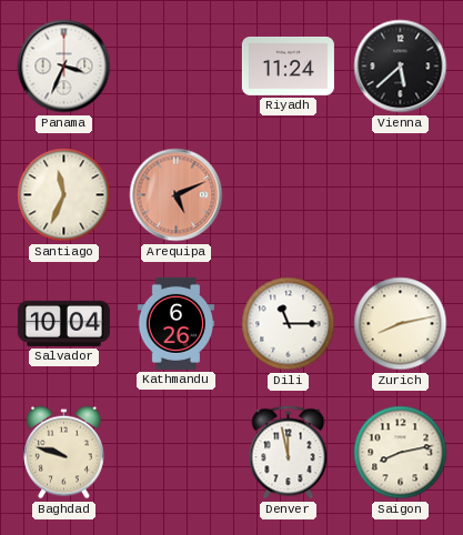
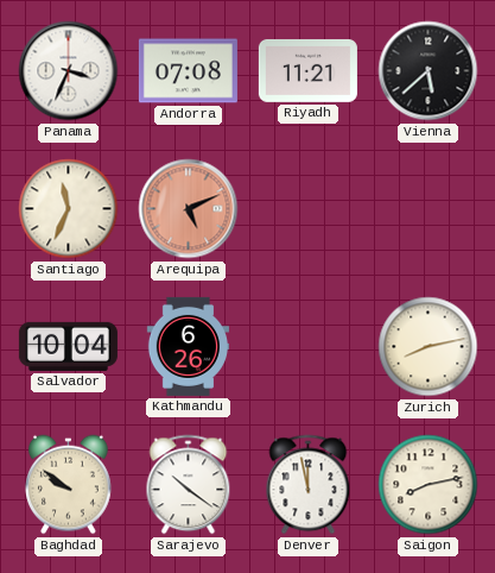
Andorra: none -> 07:08
Riyadh: 11:24 -> 11:21
Dili: 11:15 -> none
Baghdad: 9:48 -> 9:51
Sarajevo: none -> 10:21
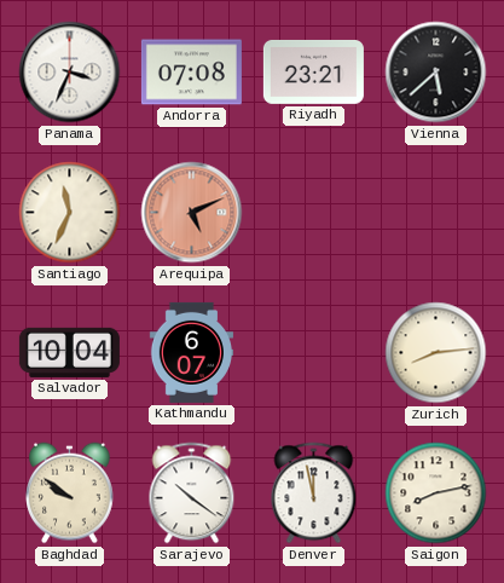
Riyadh: 11:21 -> 23:21
Kathmandu: 6:26 -> 6:07
Zurich: 8:13 -> 8:14
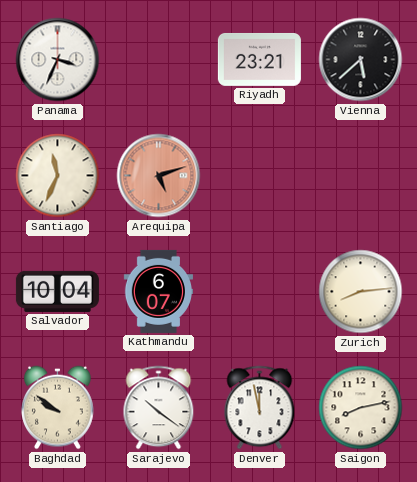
Andorra: 07:08 -> none
Arequipa: 5:11 -> 5:12
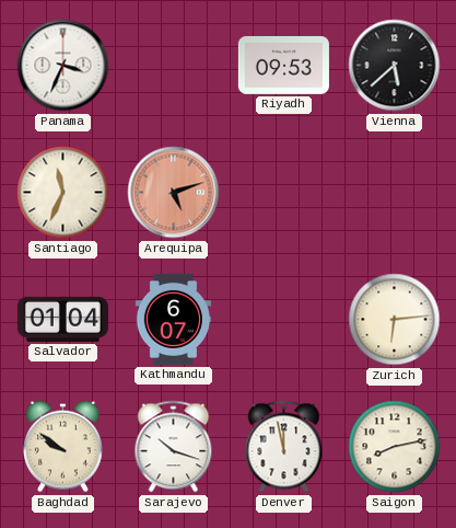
Riyadh: 23:21 -> 09:53
Salvador: 10:04 -> 01:04
Zurich: 8:14 -> 6:14
Sarajevo: 10:21 -> 10:18
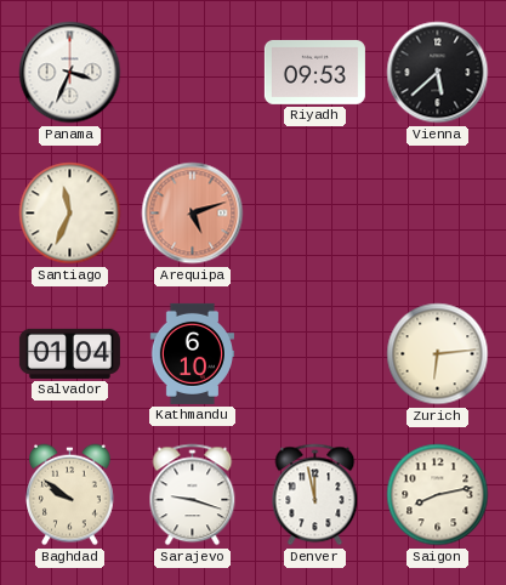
Kathmandu: 6:07 -> 6:10
Sarajevo: 10:18 -> 9:18
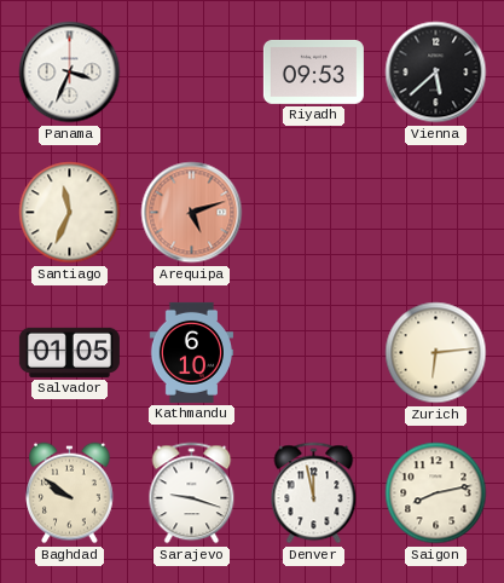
Salvador: 01:04 -> 01:05
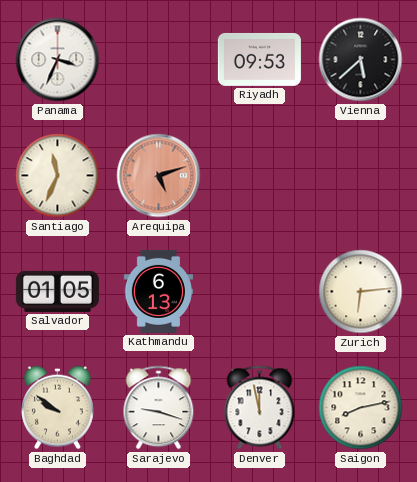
Kathmandu: 6:10 -> 6:13
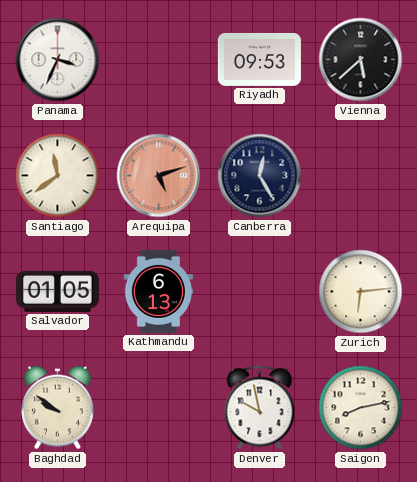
Santiago: 11:34 -> 11:39
Canberra: none -> 12:25
Sarajevo: 9:18 -> none
Denver: 11:58 -> 9:58
